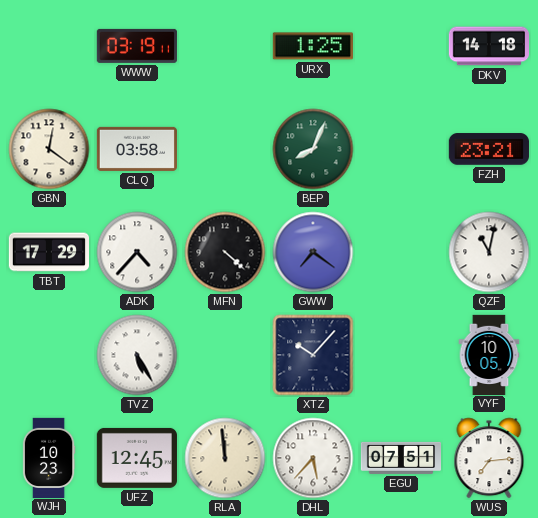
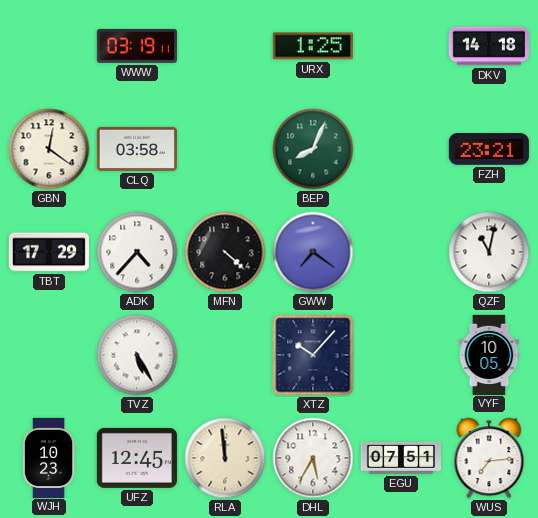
DHL: 5:37 -> 5:35
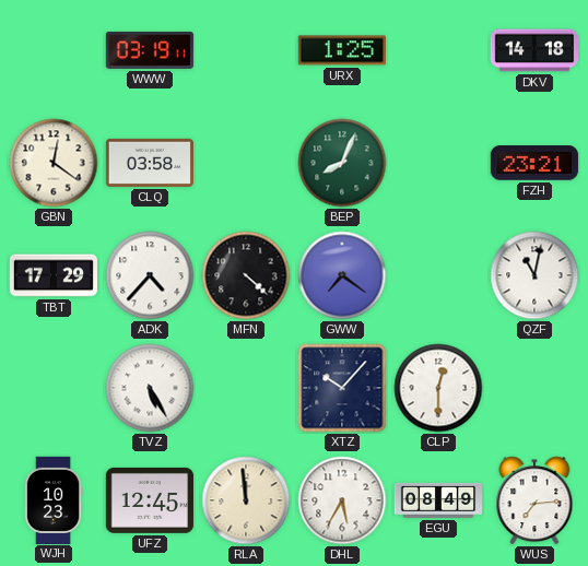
CLP: none -> 12:30
VYF: 10:05 -> none
EGU: 07:51 -> 08:49
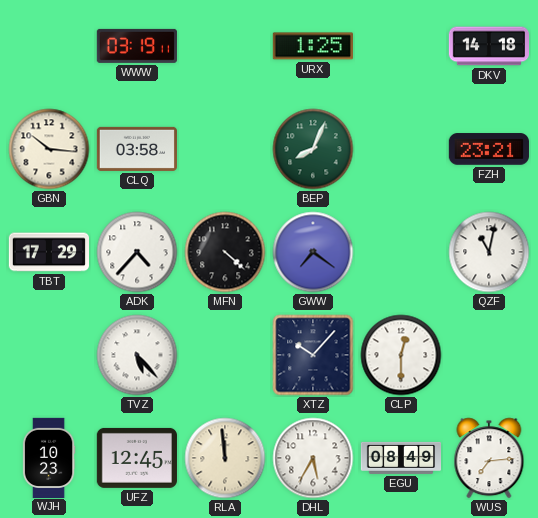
GBN: 12:21 -> 10:16
TVZ: 5:25 -> 5:23
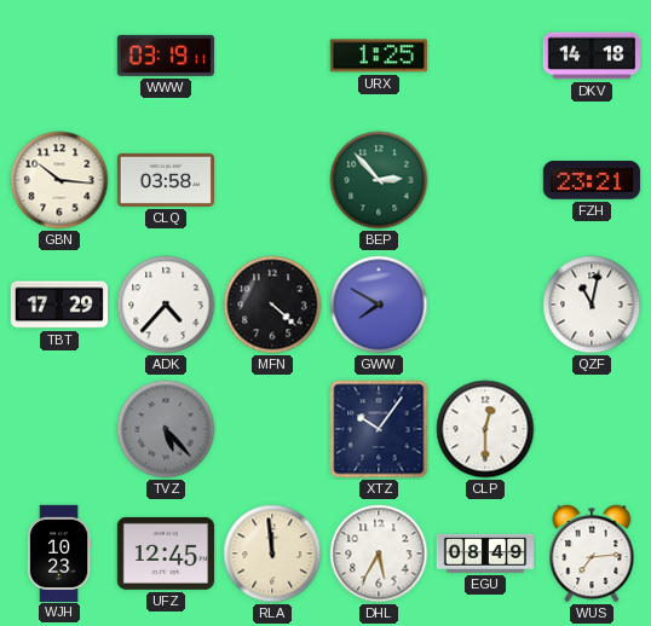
BEP: 8:04 -> 2:53
GWW: 7:21 -> 7:50
TVZ dial: white -> grey
XTZ: 10:07 -> 10:06
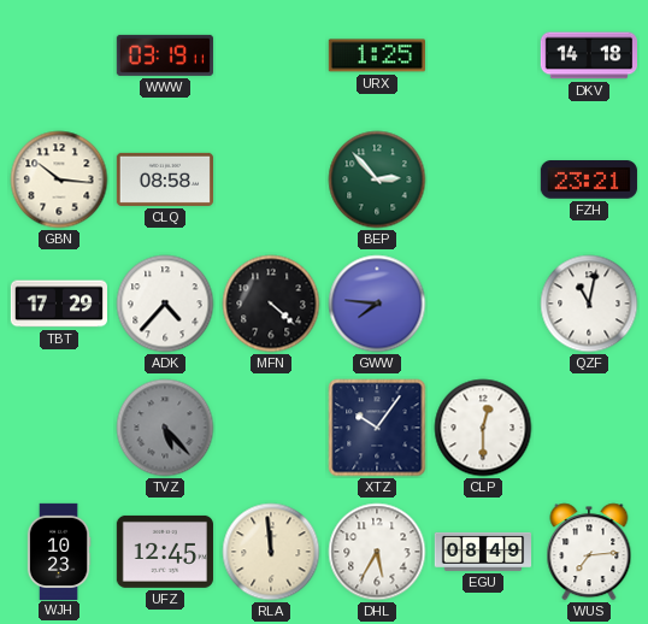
CLQ: 03:58 -> 08:58
GWW: 7:50 -> 7:46
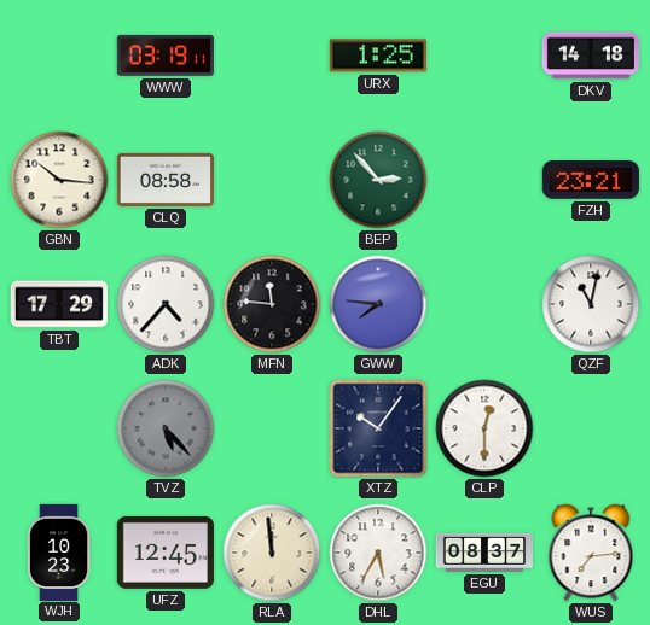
MFN: 4:22 -> 11:46
EGU: 08:49 -> 08:37
